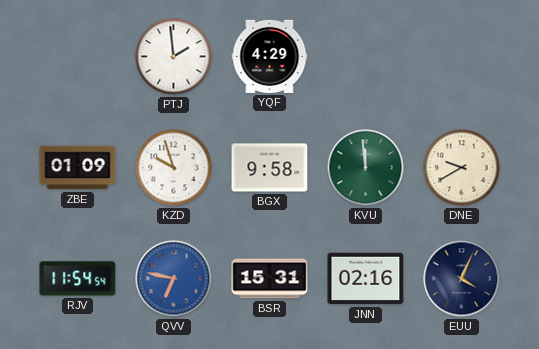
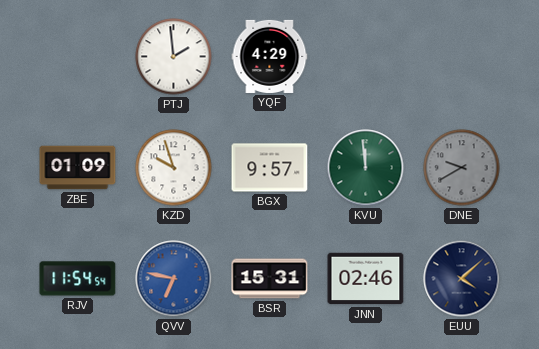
BGX: 9:58 -> 9:57
DNE dial: cream -> grey
JNN: 02:16 -> 02:46
EUU: 4:04 -> 4:08
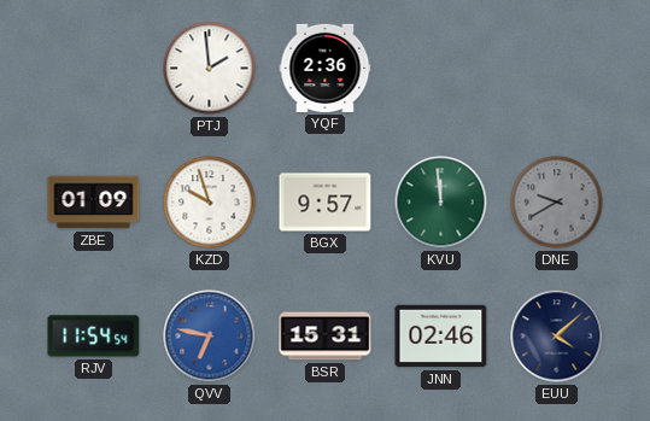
YQF: 4:29 -> 2:36
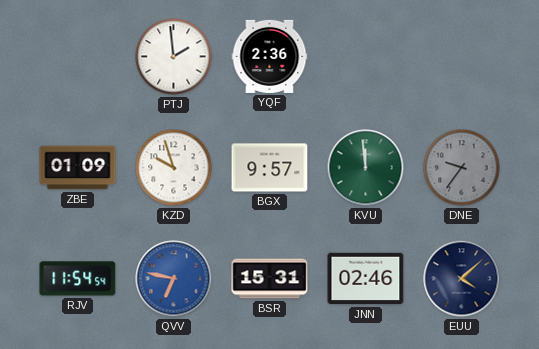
DNE: 9:40 -> 9:36
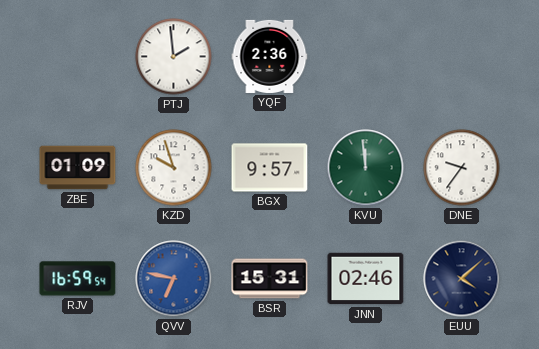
DNE dial: grey -> white
RJV: 11:54 -> 16:59
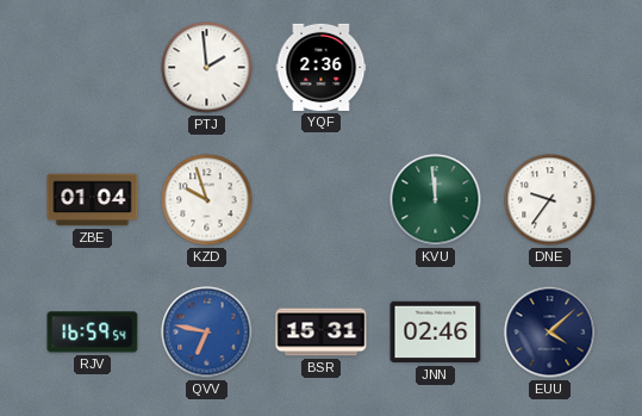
ZBE: 01:09 -> 01:04
BGX: 9:57 -> none
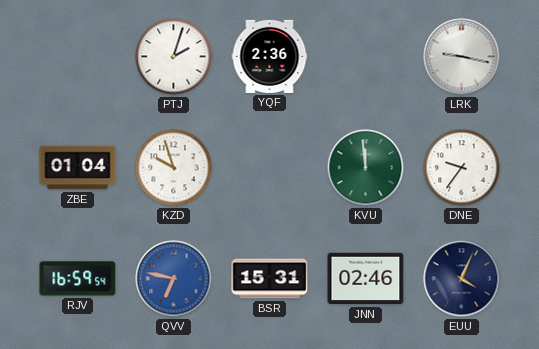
PTJ: 1:59 -> 2:03
LRK: none -> 9:17
EUU: 4:08 -> 4:04
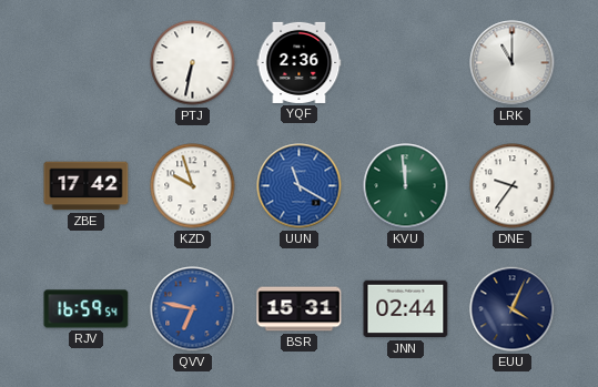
PTJ: 2:03 -> 6:32
LRK: 9:17 -> 11:00
ZBE: 01:04 -> 17:42
UUN: none -> 11:20
JNN: 02:46 -> 02:44
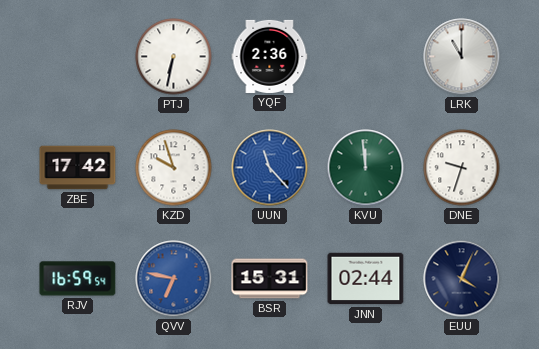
UUN: 11:20 -> 11:23
DNE: 9:36 -> 9:33
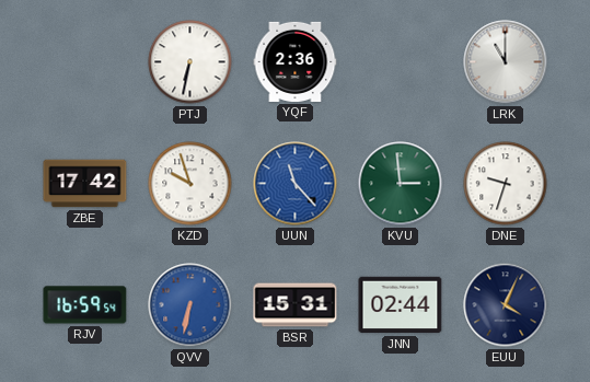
KVU: 11:59 -> 2:59
QVV: 6:47 -> 6:32
